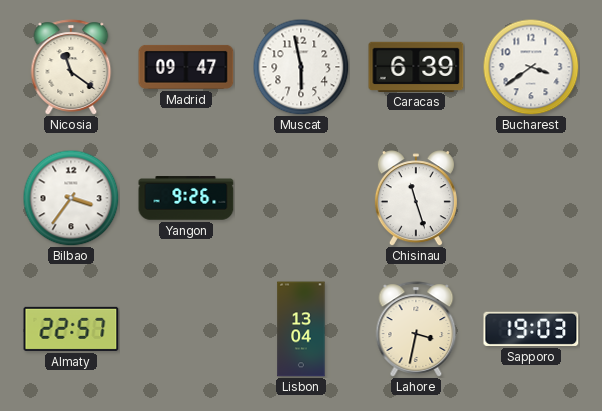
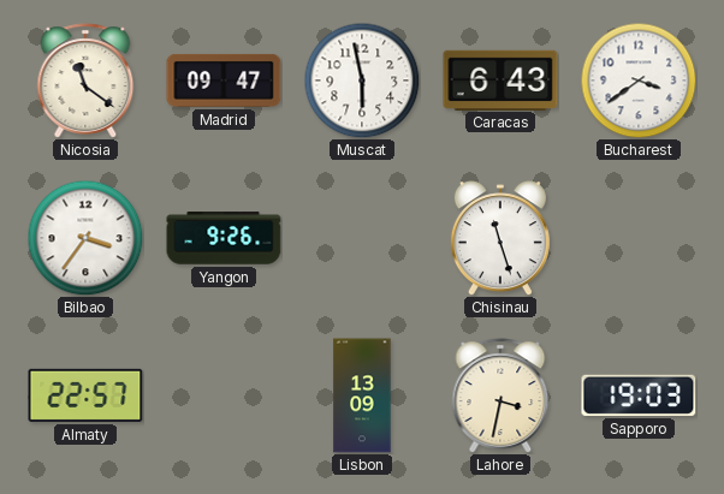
Caracas: 6:39 -> 6:43
Lisbon: 13:04 -> 13:09
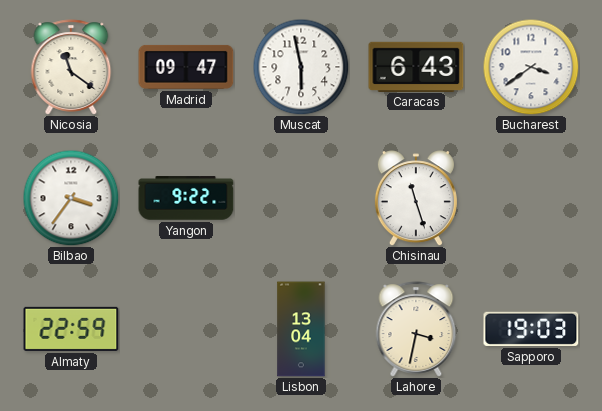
Yangon: 9:26 -> 9:22
Almaty: 22:57 -> 22:59
Lisbon: 13:09 -> 13:04
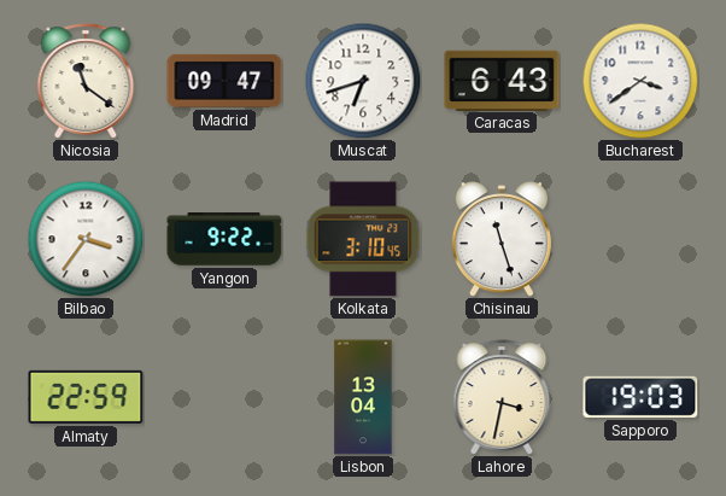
Muscat: 5:58 -> 6:42
Kolkata: none -> 3:10
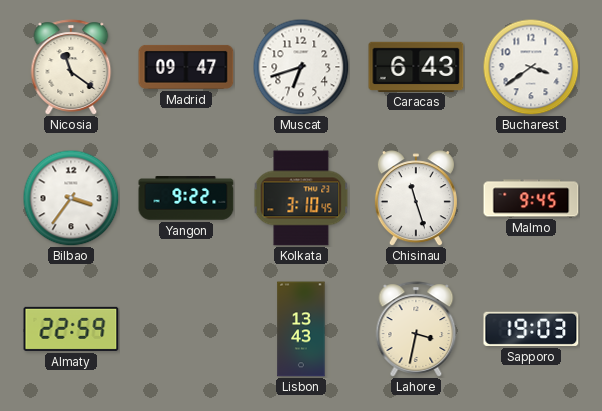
Malmo: none -> 9:45
Lisbon: 13:04 -> 13:43
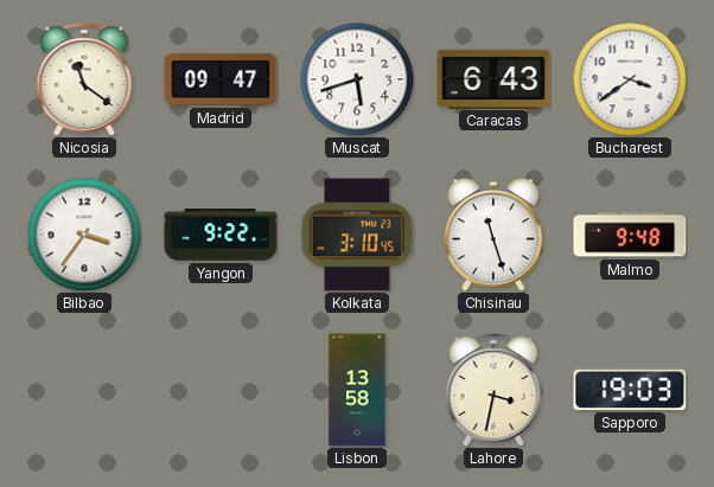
Muscat: 6:42 -> 5:42
Malmo: 9:45 -> 9:48
Almaty: 22:59 -> none
Lisbon: 13:43 -> 13:58
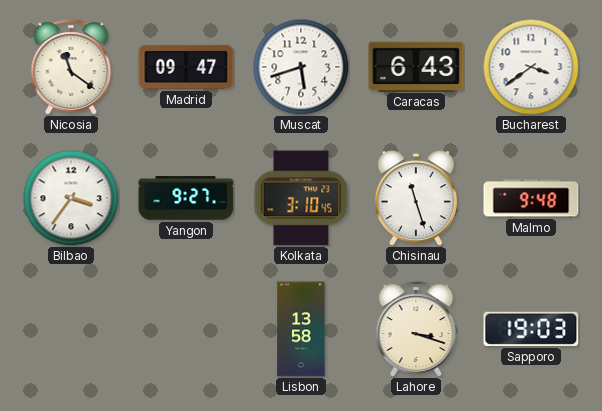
Yangon: 9:22 -> 9:27
Lahore: 3:32 -> 3:18
